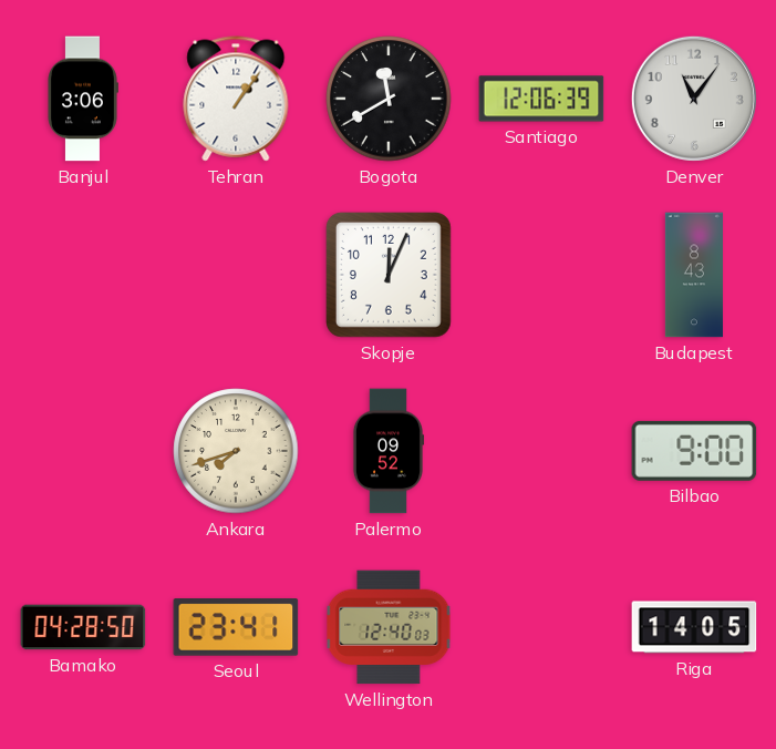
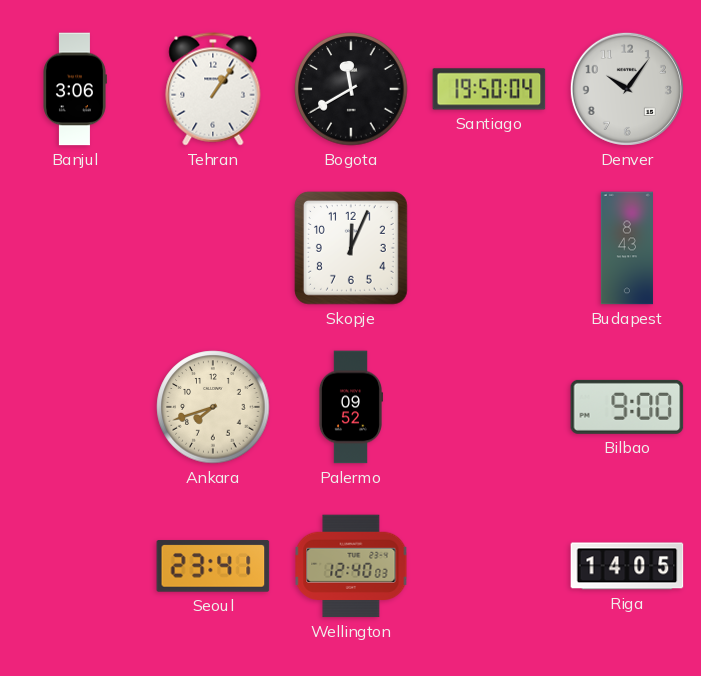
Santiago: 12:06 -> 19:50
Denver: 11:06 -> 10:06
Bamako: 04:28 -> none
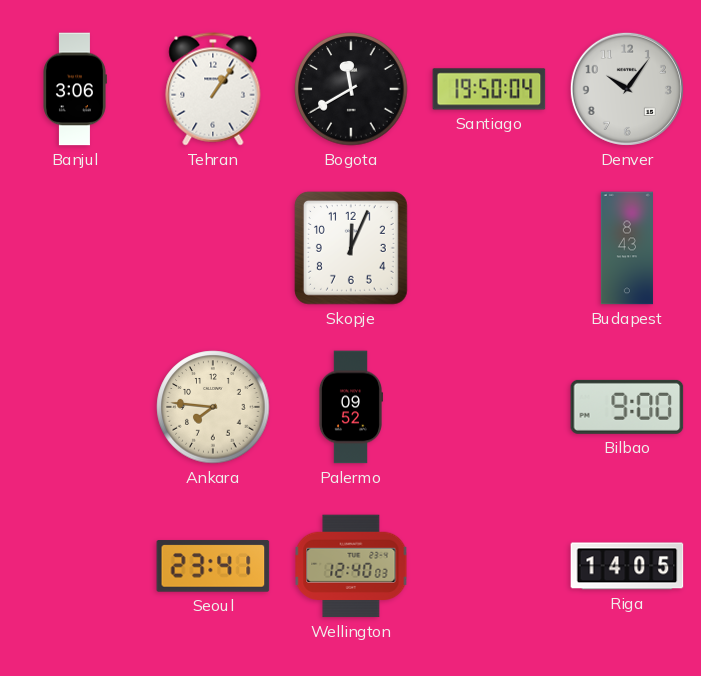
Ankara: 7:42 -> 7:46
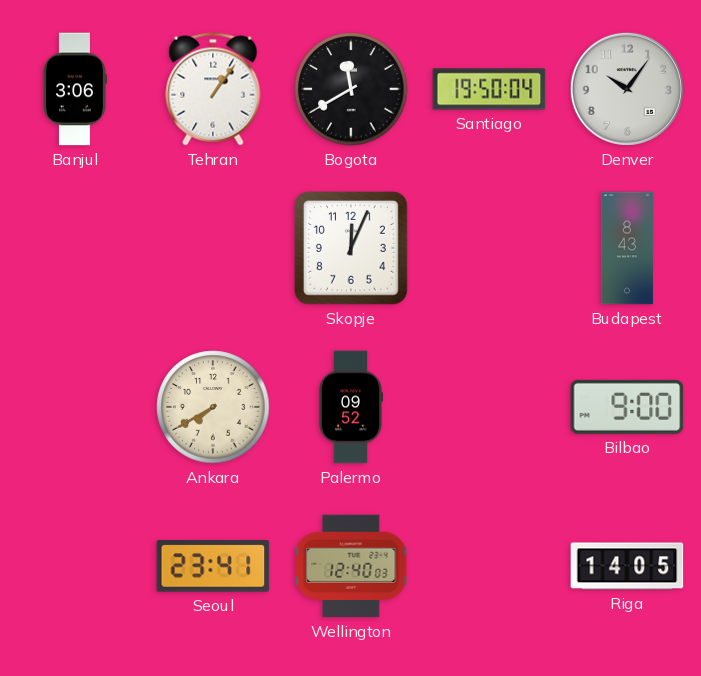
Ankara: 7:46 -> 7:40
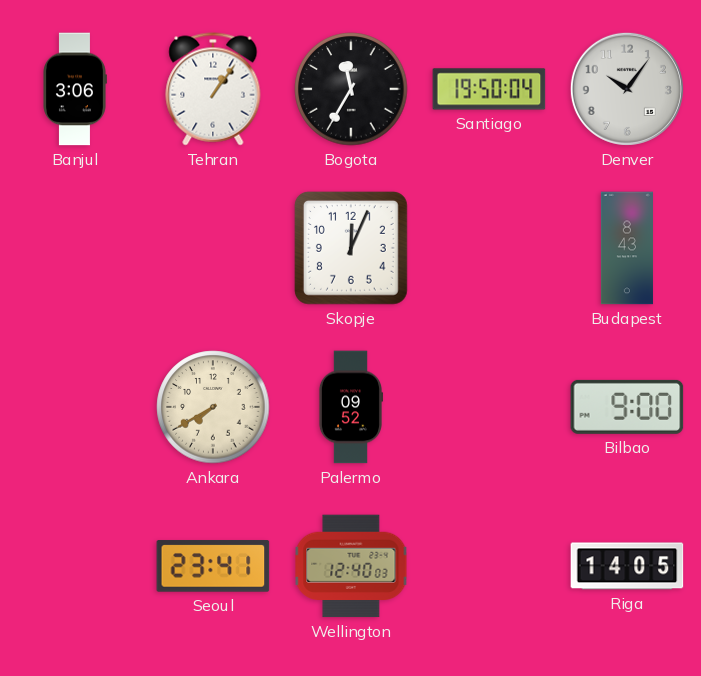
Bogota: 11:40 -> 11:35
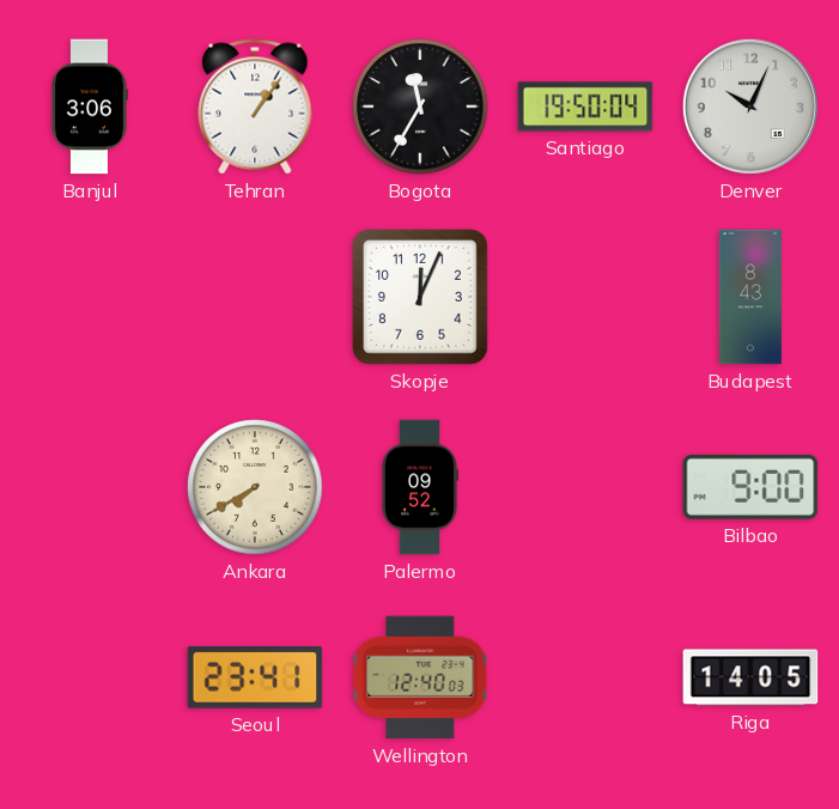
Denver: 10:06 -> 10:04
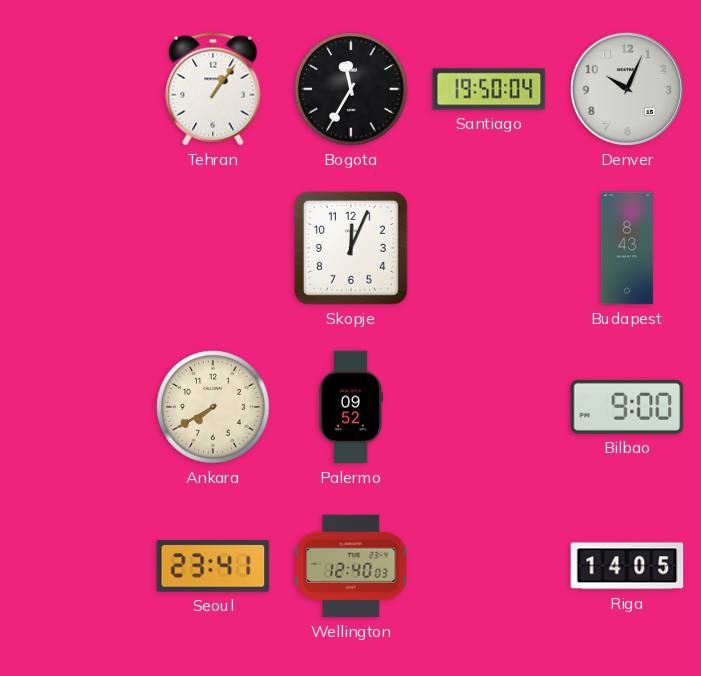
Banjul: 3:06 -> none
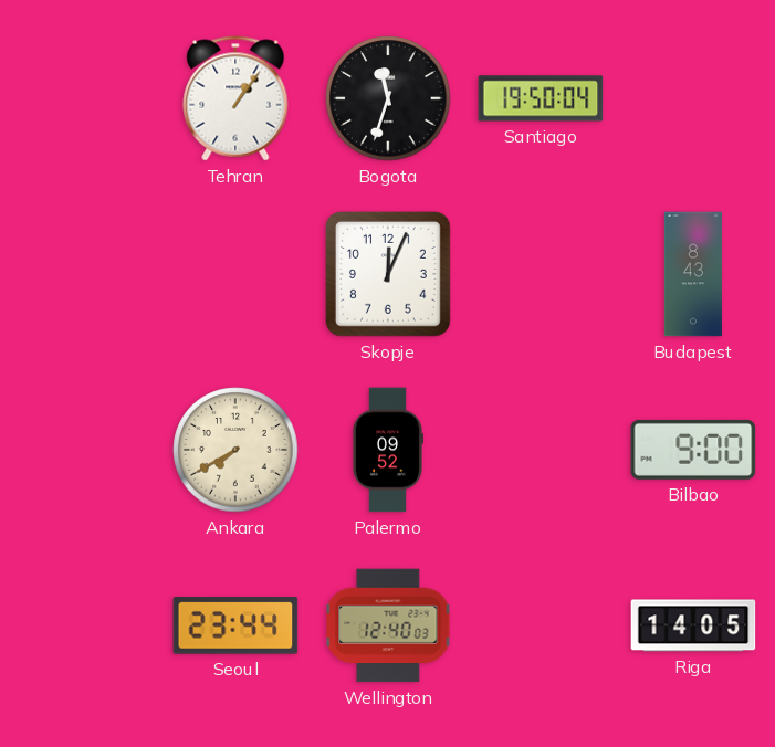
Bogota: 11:35 -> 11:33
Denver: 10:04 -> none
Seoul: 23:41 -> 23:44
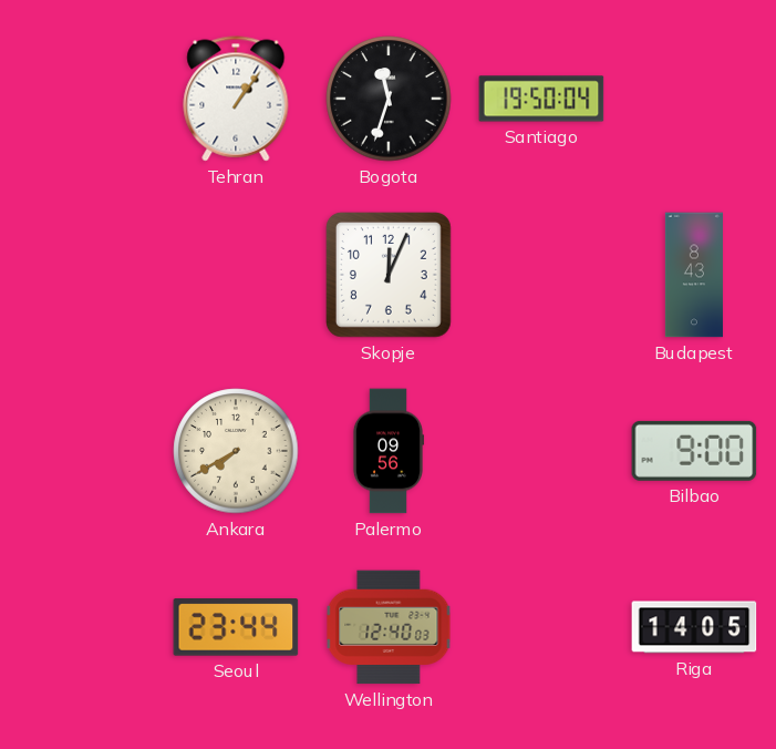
Palermo: 09:52 -> 09:56
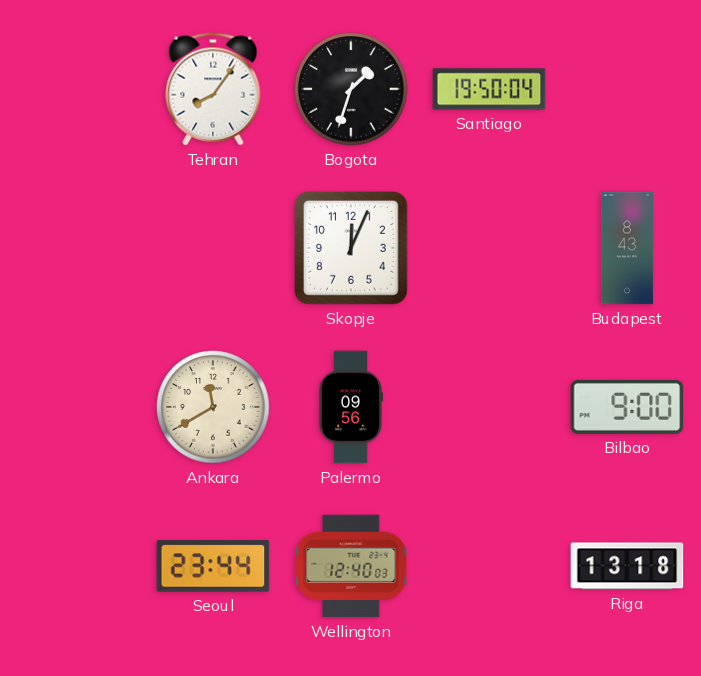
Tehran: 1:06 -> 8:06
Bogota: 11:33 -> 1:33
Ankara: 7:40 -> 11:40
Riga: 14:05 -> 13:18
